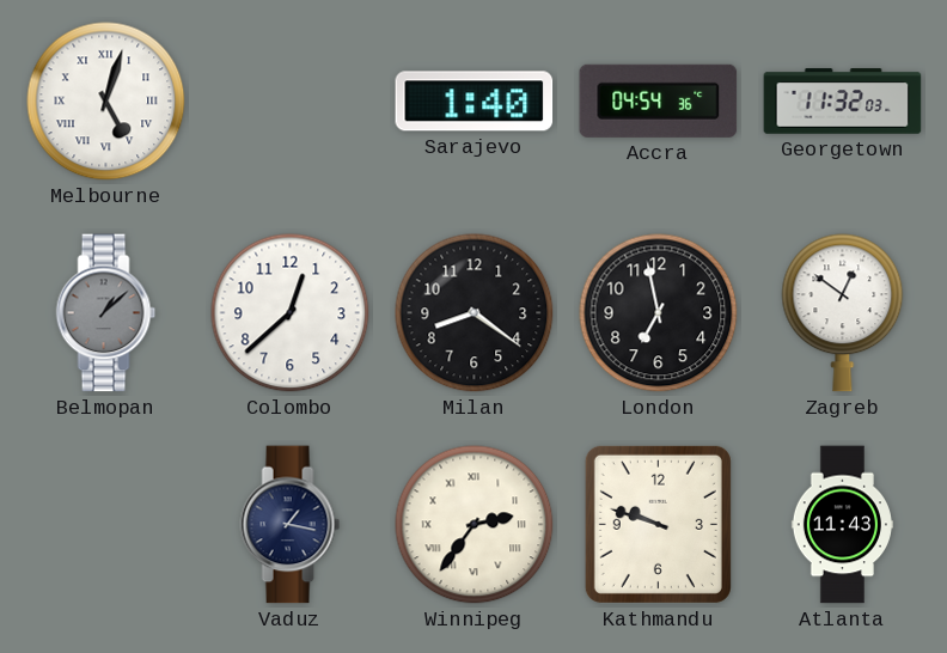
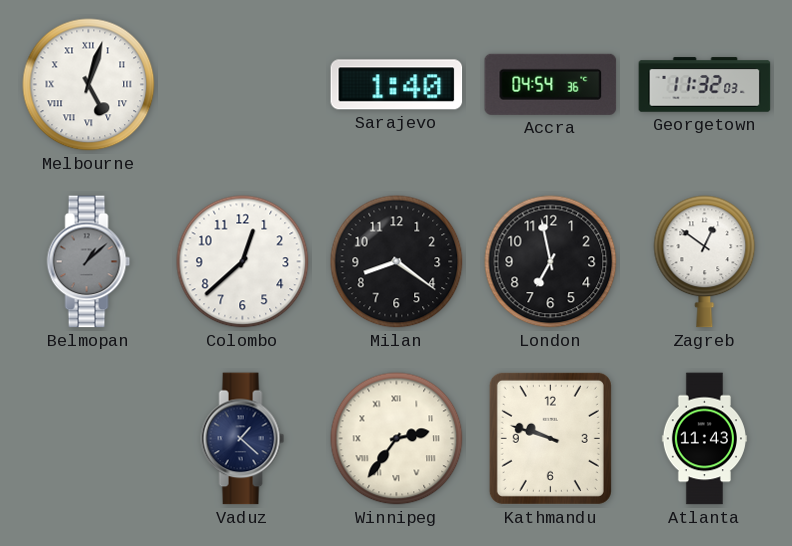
Vaduz: 1:17 -> 1:22
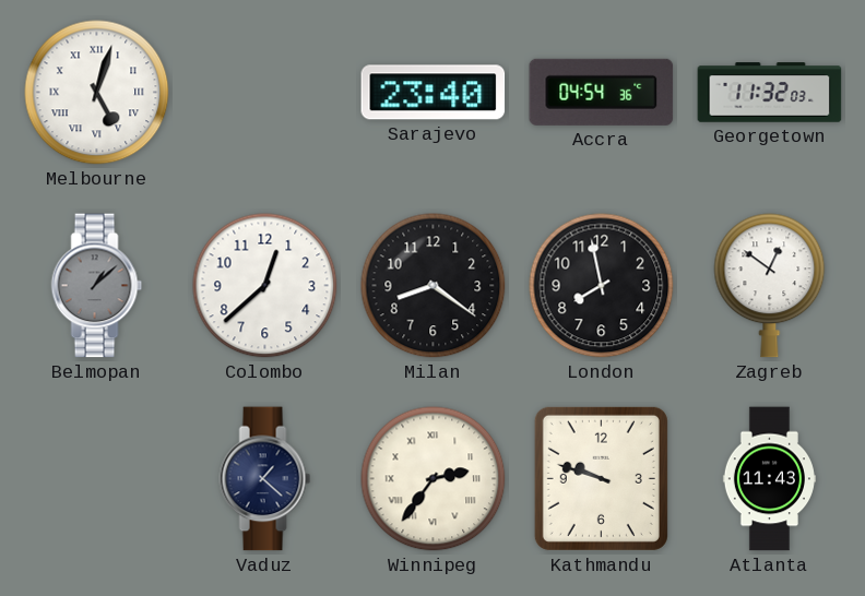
Sarajevo: 1:40 -> 23:40
London: 6:58 -> 7:58
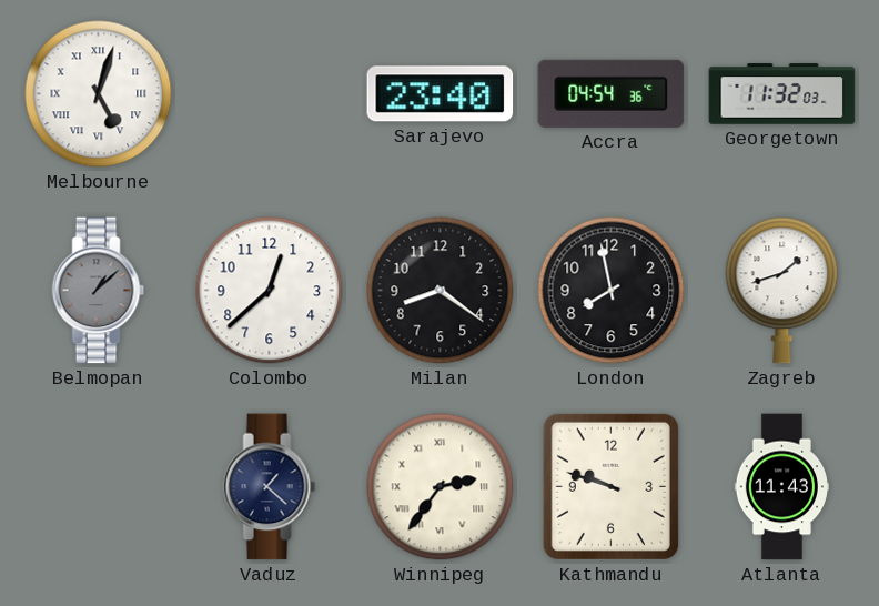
Zagreb: 12:51 -> 1:42
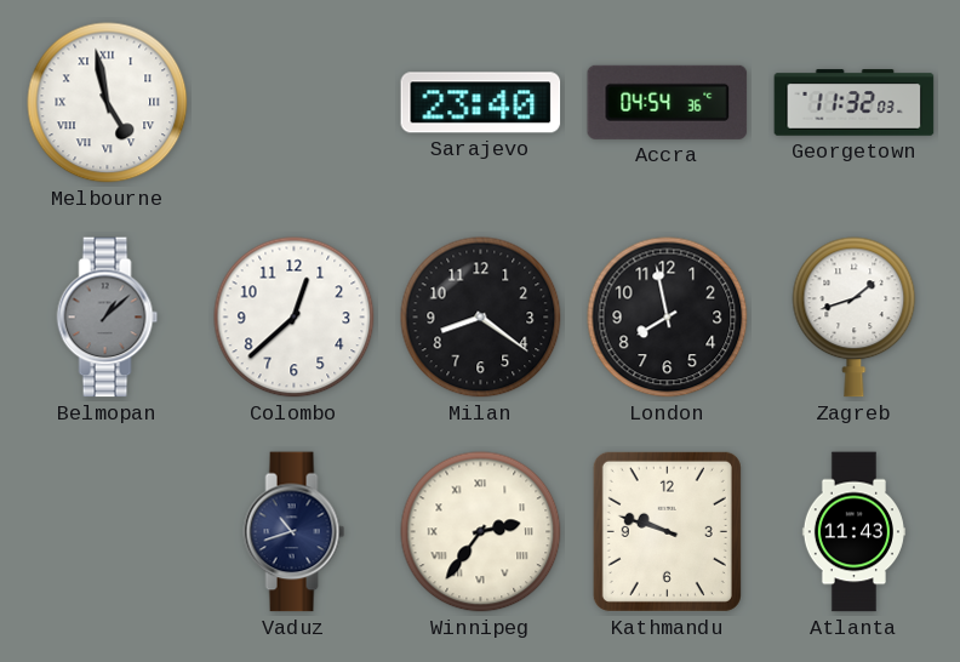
Melbourne: 5:03 -> 4:58
Vaduz: 1:22 -> 10:42
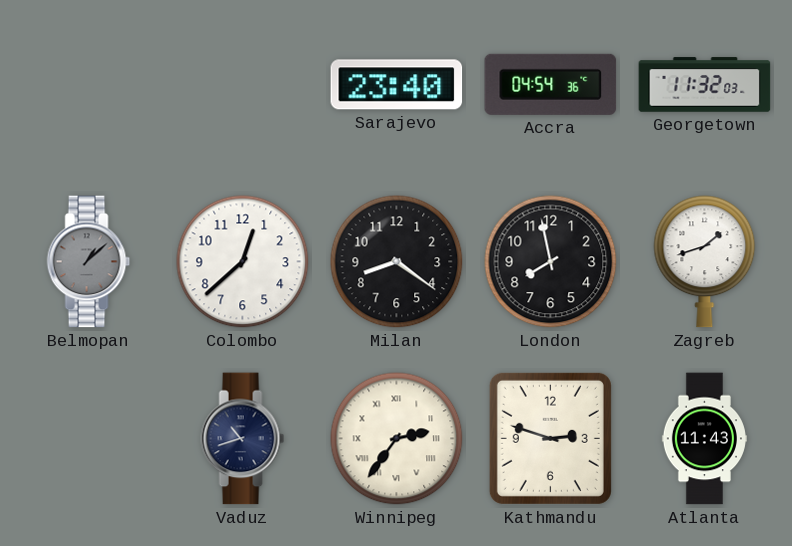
Melbourne: 4:58 -> none
Kathmandu: 9:48 -> 2:48
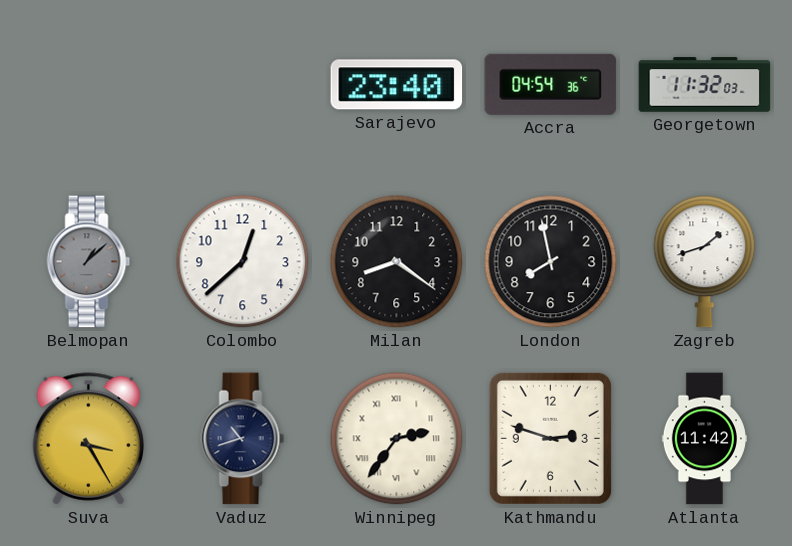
Suva: none -> 3:25
Atlanta: 11:43 -> 11:42
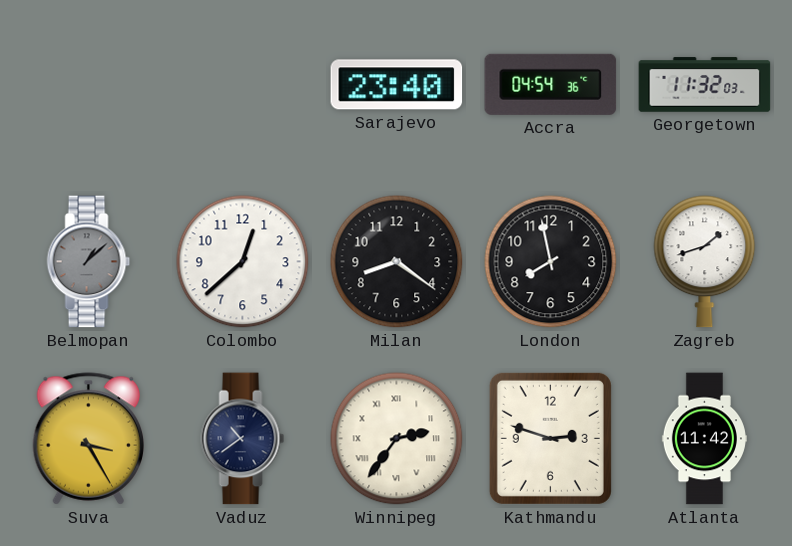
Vaduz: 10:42 -> 10:39
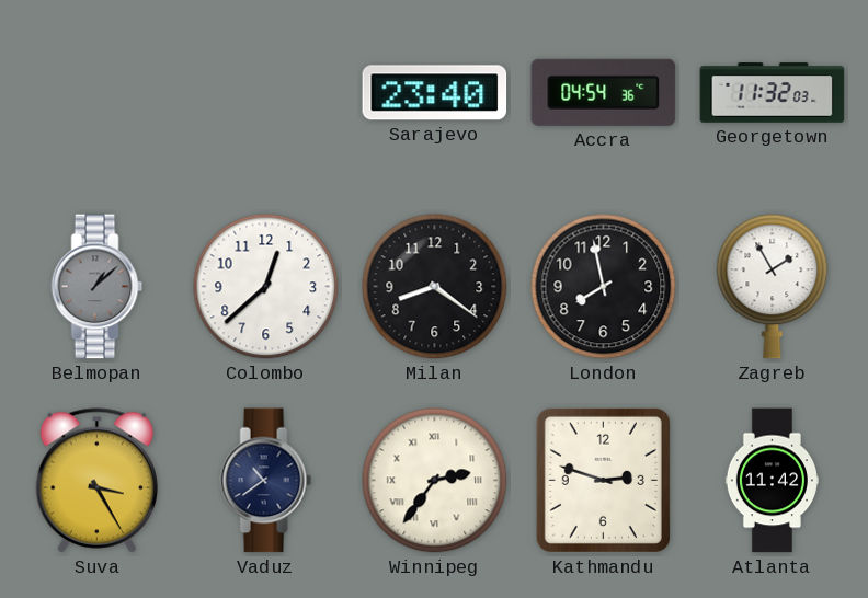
Zagreb: 1:42 -> 1:55
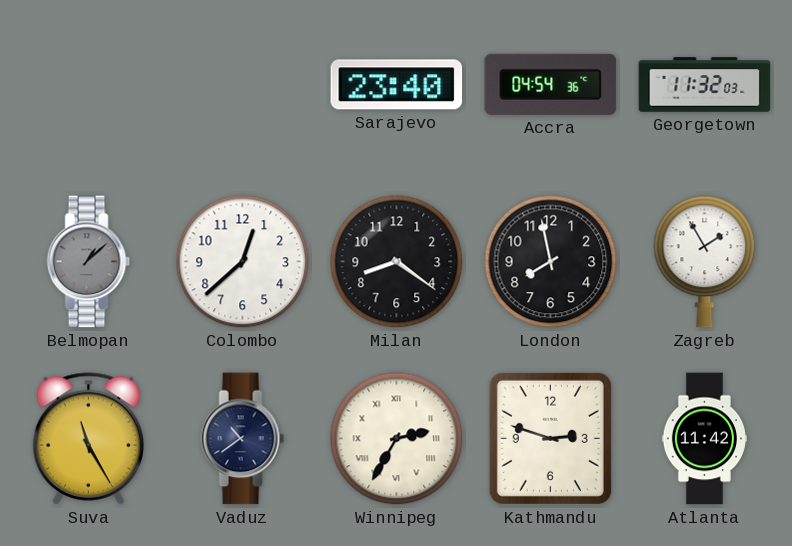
Suva: 3:25 -> 11:25
Winnipeg: 2:36 -> 2:35
